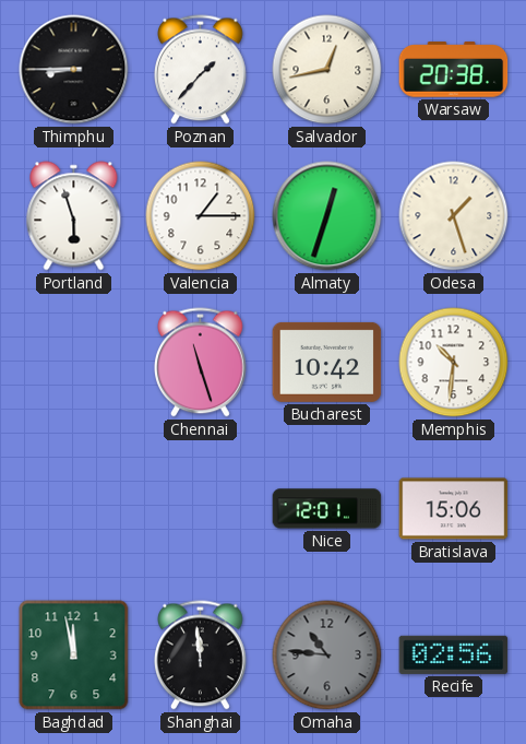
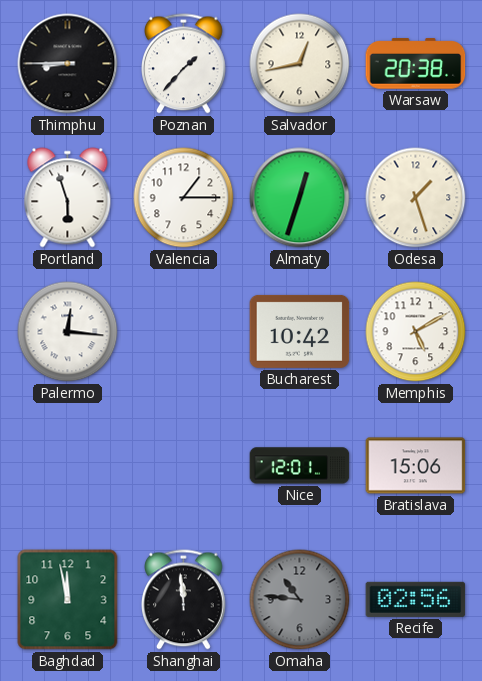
Palermo: none -> 12:16
Chennai: 11:27 -> none
Memphis: 10:31 -> 5:10
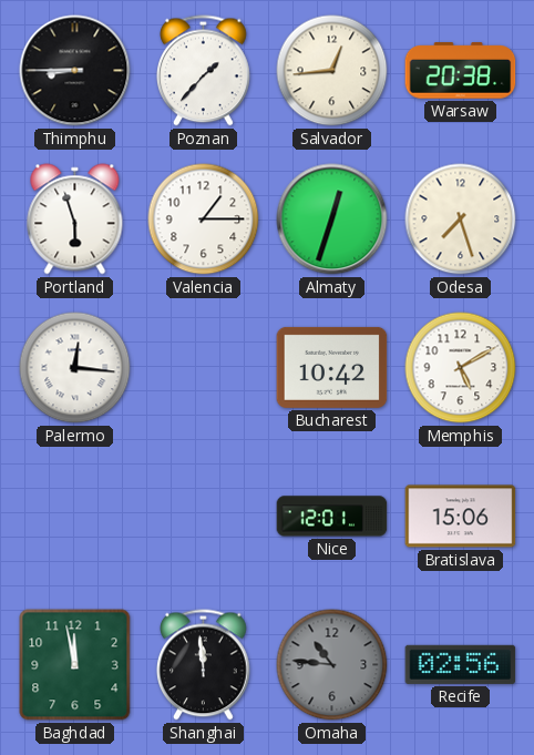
Salvador: 12:43 -> 12:44
Odesa: 1:27 -> 7:27
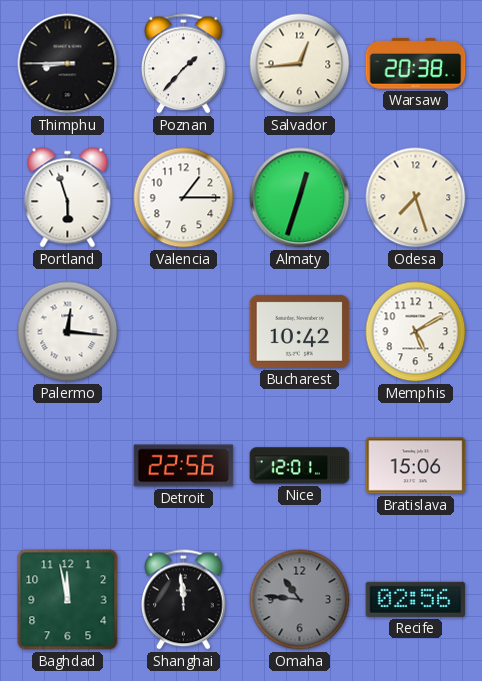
Detroit: none -> 22:56
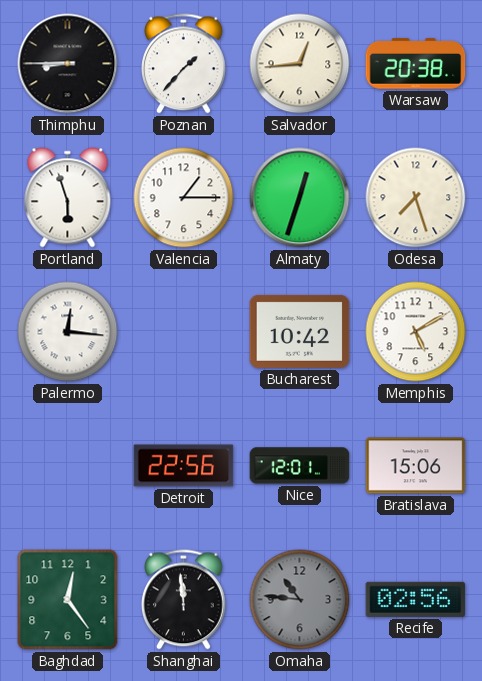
Baghdad: 11:58 -> 12:24
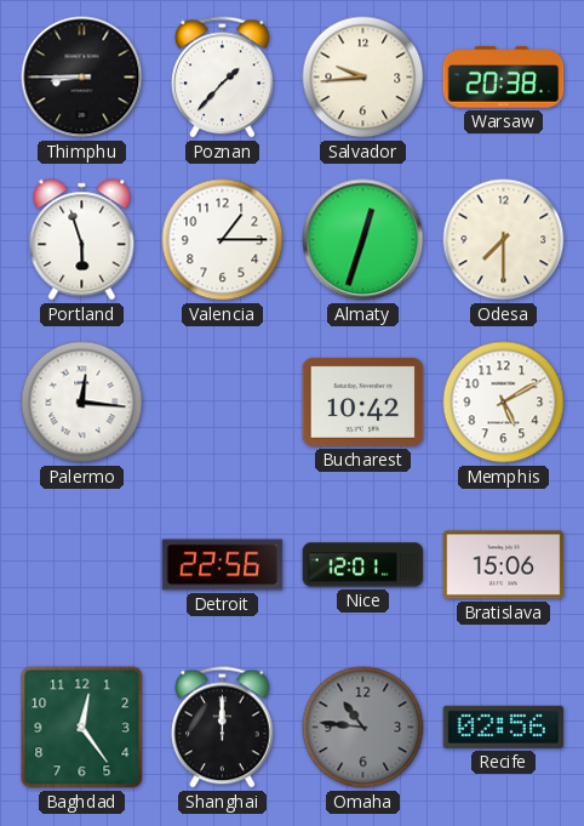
Salvador: 12:44 -> 9:44
Odesa: 7:27 -> 7:30
Shanghai: 11:59 -> 12:00
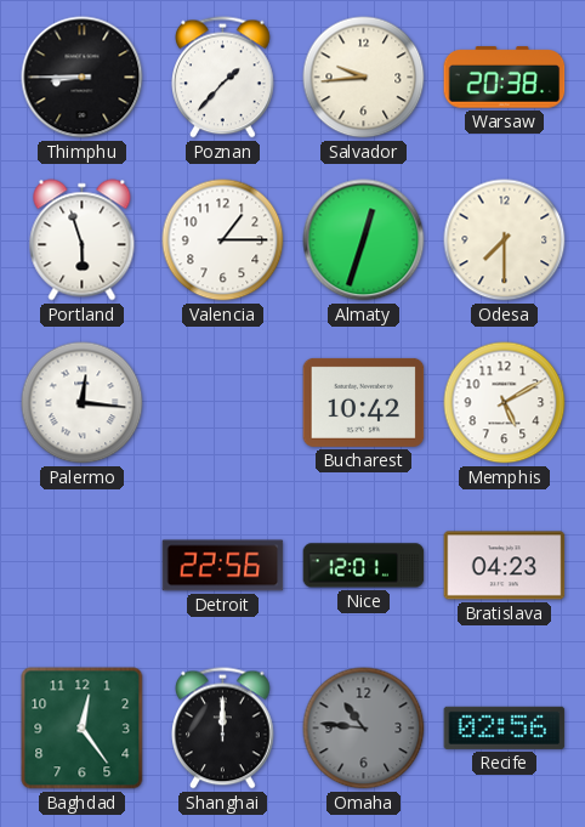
Bratislava: 15:06 -> 04:23
